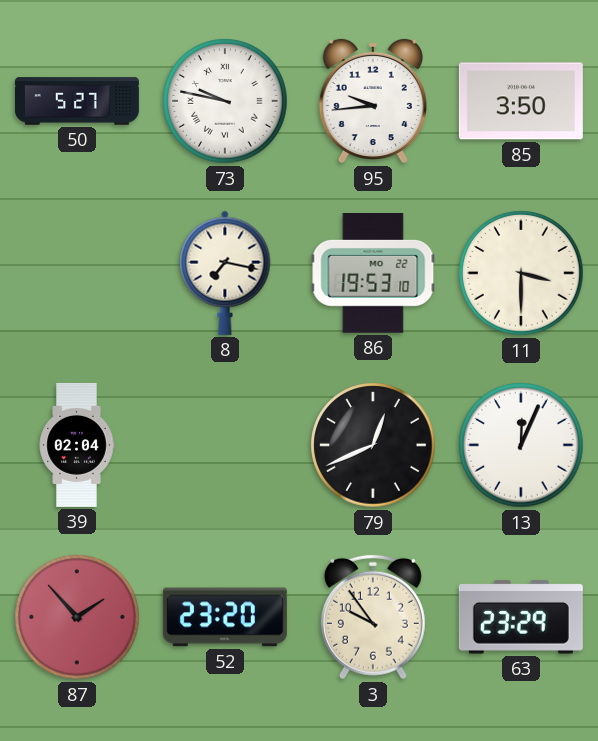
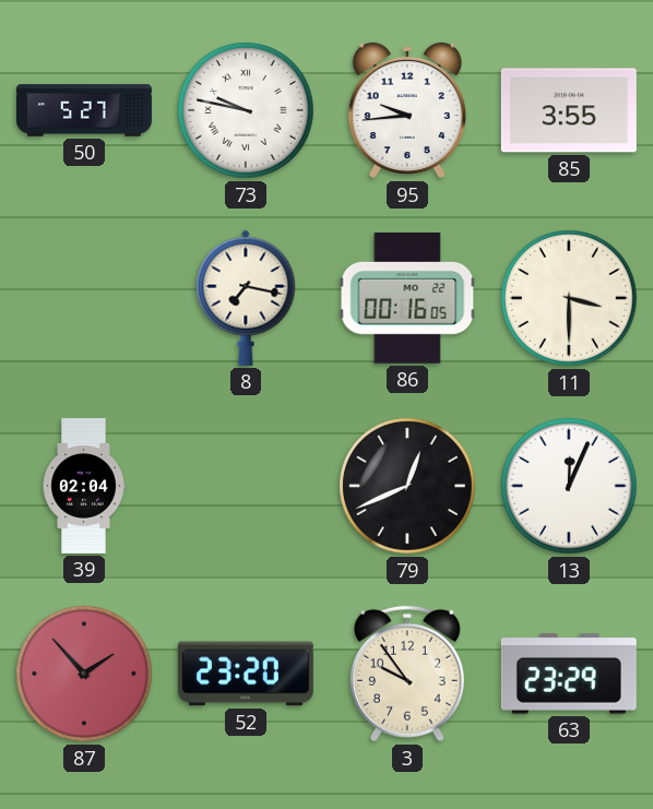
85: 3:50 -> 3:55
86: 19:53 -> 00:16
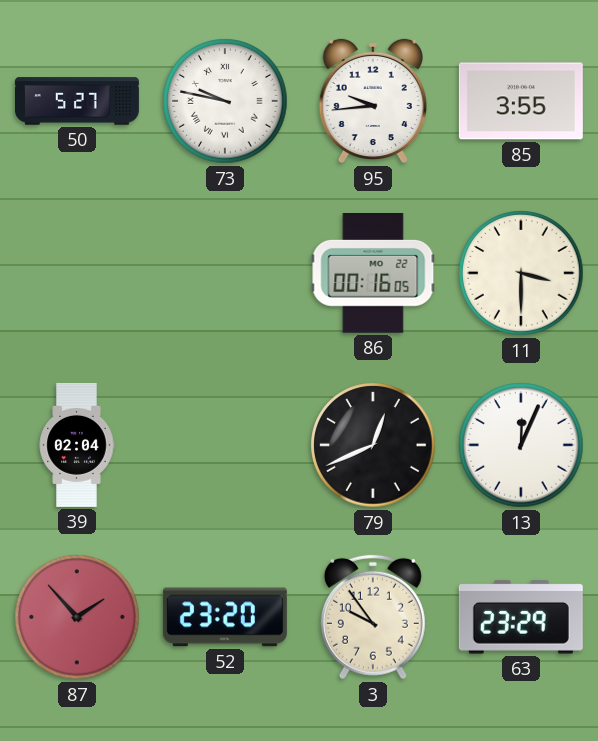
8: 7:17 -> none
